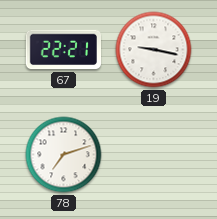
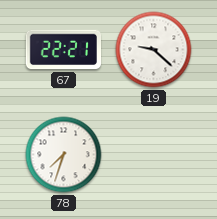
19: 9:17 -> 9:22
78: 7:12 -> 7:33
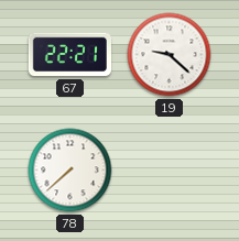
78: 7:33 -> 7:38
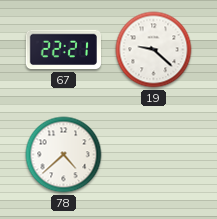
78: 7:38 -> 4:38
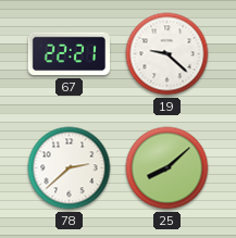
78: 4:38 -> 2:38
25: none -> 8:08
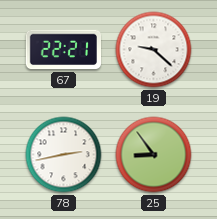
78: 2:38 -> 2:43
25: 8:08 -> 8:54
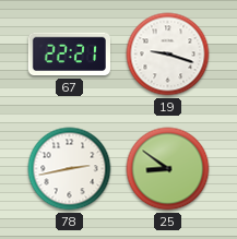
19: 9:22 -> 9:18
25: 8:54 -> 8:51
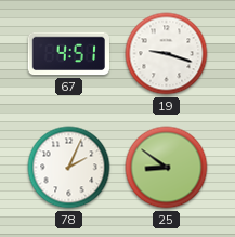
67: 22:21 -> 4:51
78: 2:43 -> 2:04
